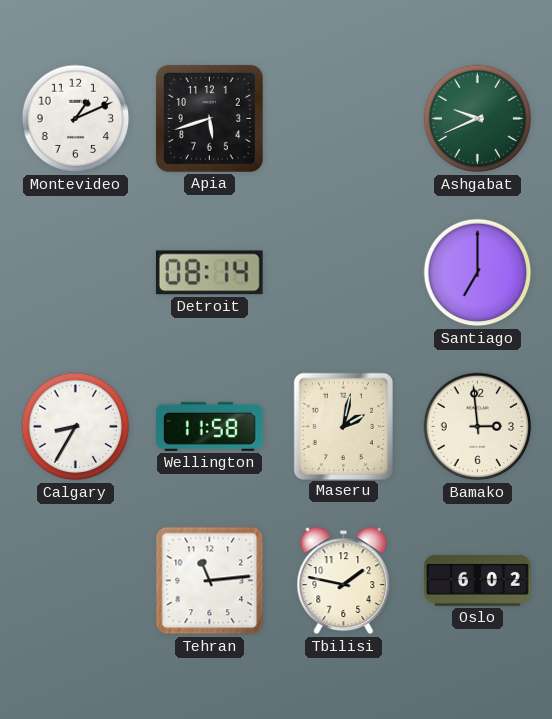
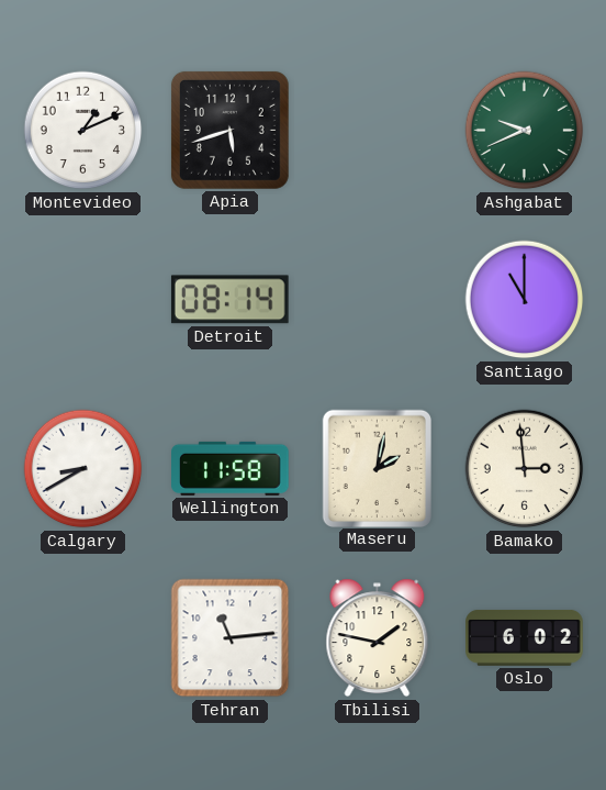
Santiago: 7:00 -> 11:00
Calgary: 8:35 -> 8:40
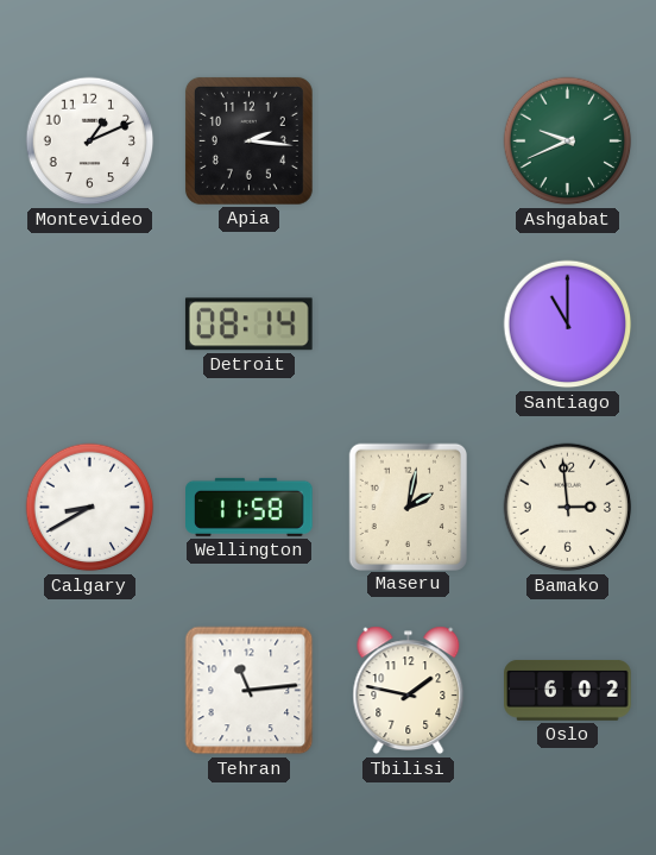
Apia: 5:42 -> 2:16
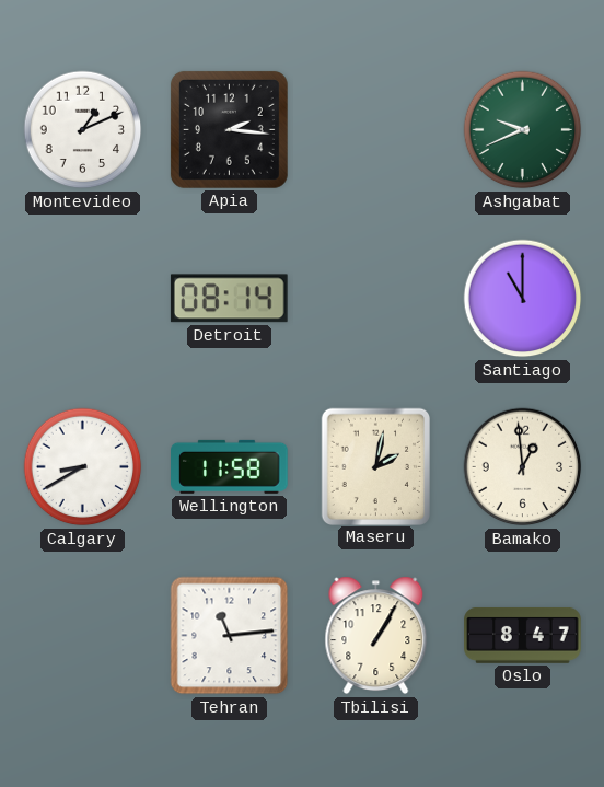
Bamako: 2:59 -> 12:59
Tbilisi: 1:47 -> 1:05
Oslo: 6:02 -> 8:47
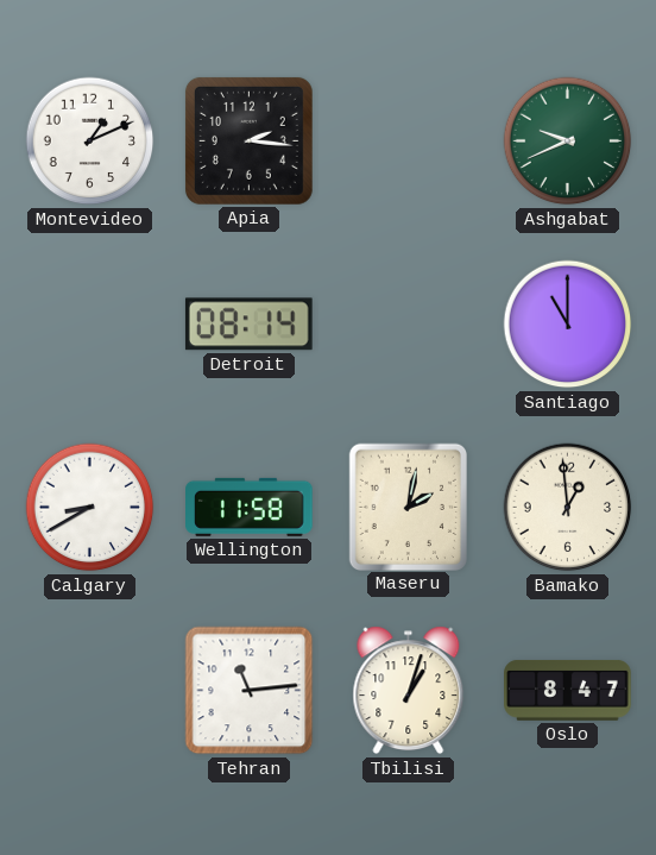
Tbilisi: 1:05 -> 1:03
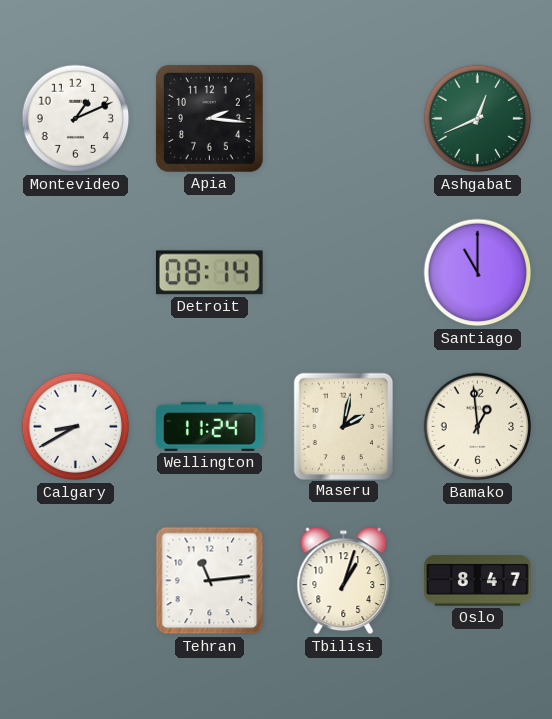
Ashgabat: 9:41 -> 12:41
Wellington: 11:58 -> 11:24
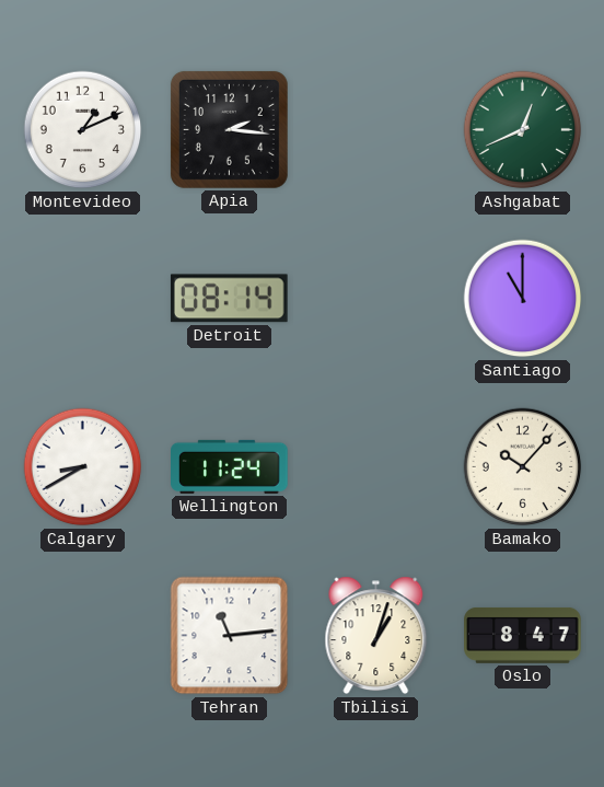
Maseru: 2:02 -> none
Bamako: 12:59 -> 10:07
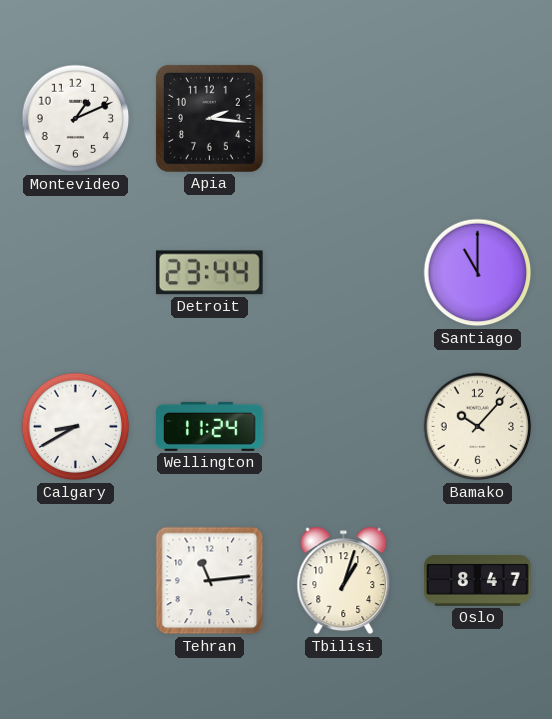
Ashgabat: 12:41 -> none
Detroit: 08:14 -> 23:44
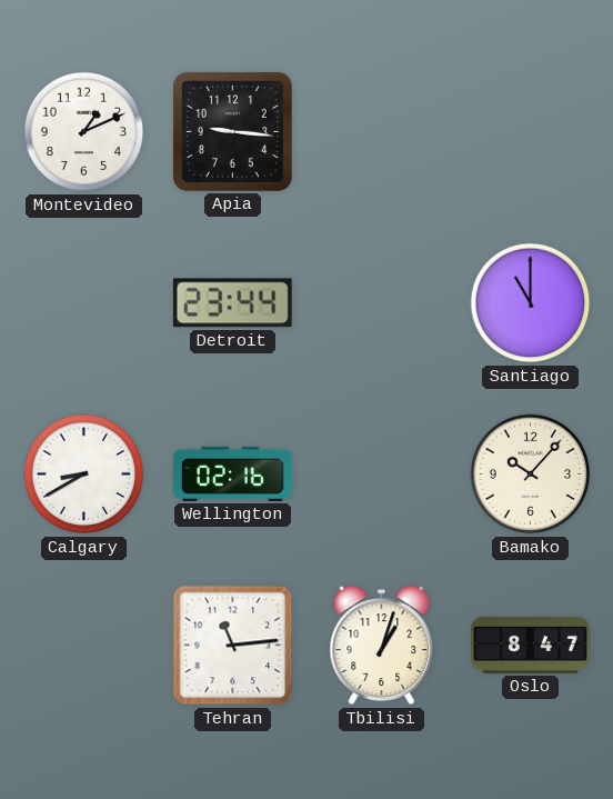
Apia: 2:16 -> 9:16
Wellington: 11:24 -> 02:16
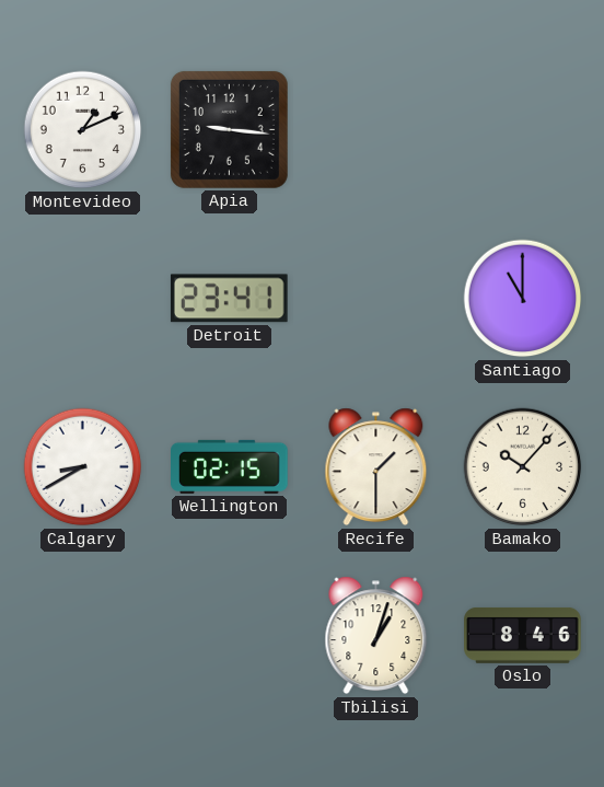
Detroit: 23:44 -> 23:41
Wellington: 02:16 -> 02:15
Recife: none -> 1:30
Tehran: 11:14 -> none
Oslo: 8:47 -> 8:46
